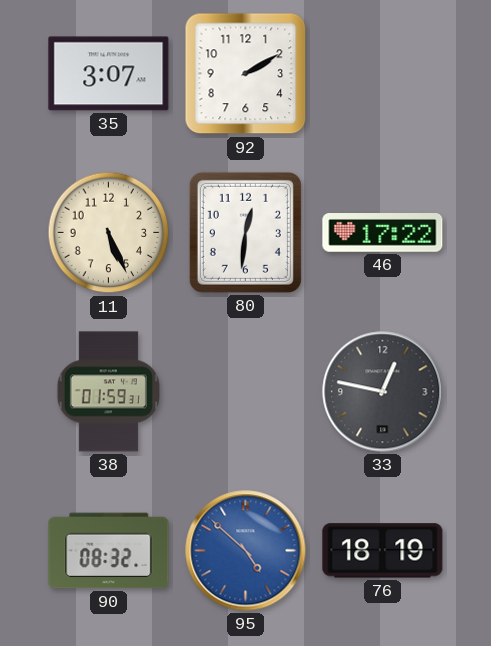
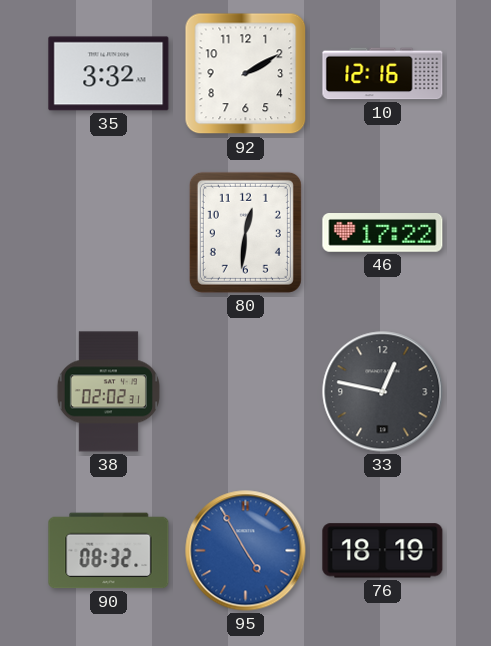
35: 3:07 -> 3:32
10: none -> 12:16
11: 5:26 -> none
38: 01:59 -> 02:02
95: 4:52 -> 4:55
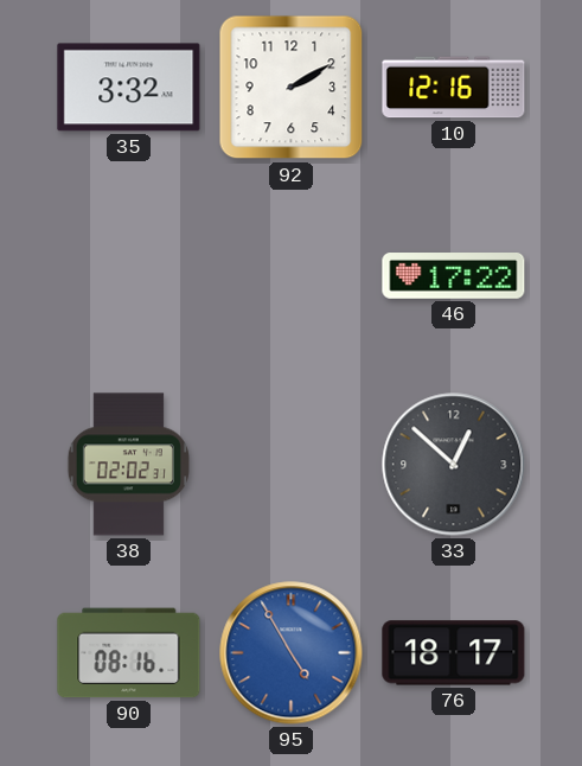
80: 12:31 -> none
33: 12:47 -> 12:52
90: 08:32 -> 08:16
76: 18:19 -> 18:17
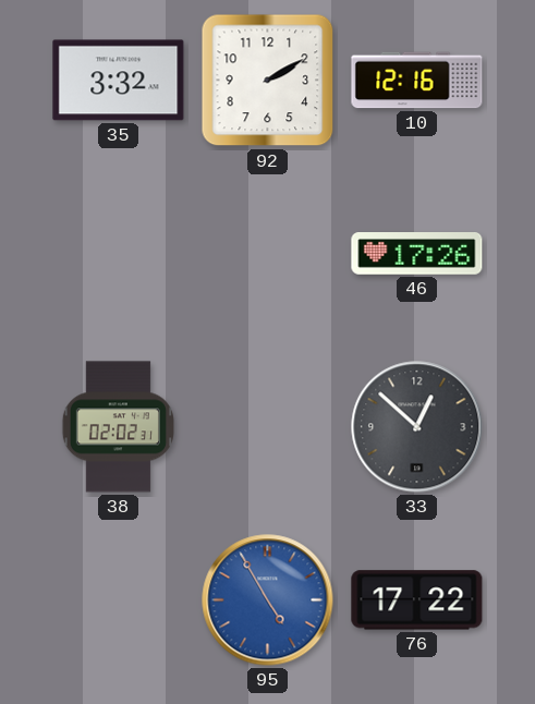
46: 17:22 -> 17:26
90: 08:16 -> none
76: 18:17 -> 17:22
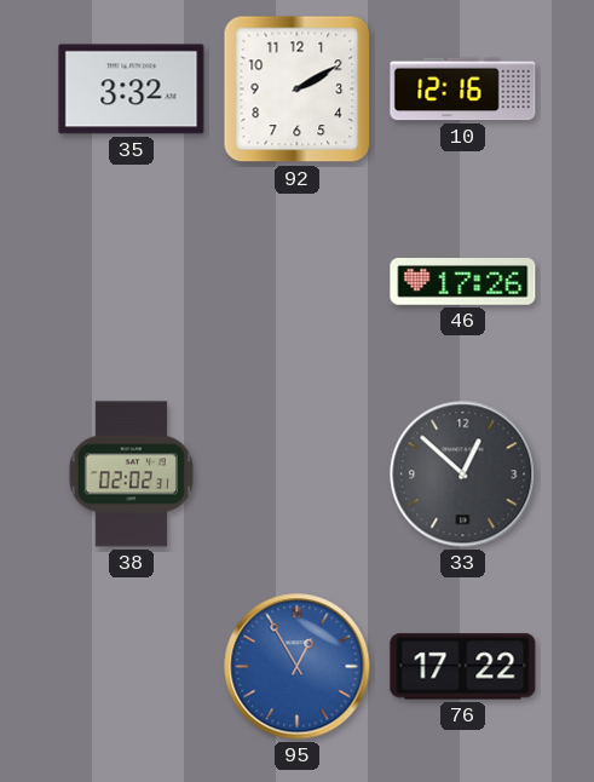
95: 4:55 -> 12:55
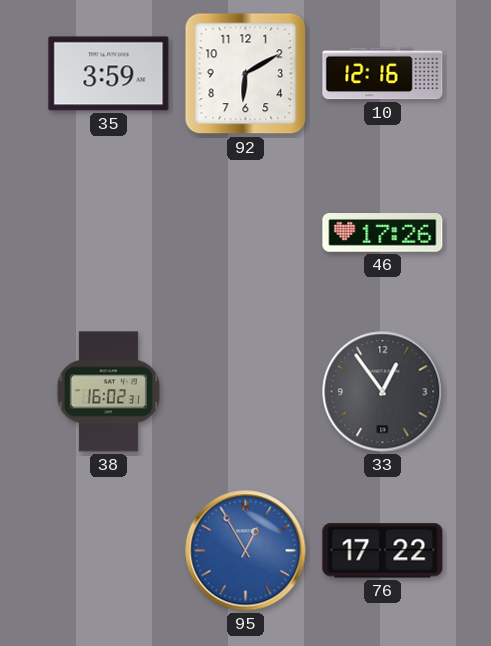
35: 3:32 -> 3:59
92: 2:10 -> 6:10
38: 02:02 -> 16:02
33: 12:52 -> 12:54
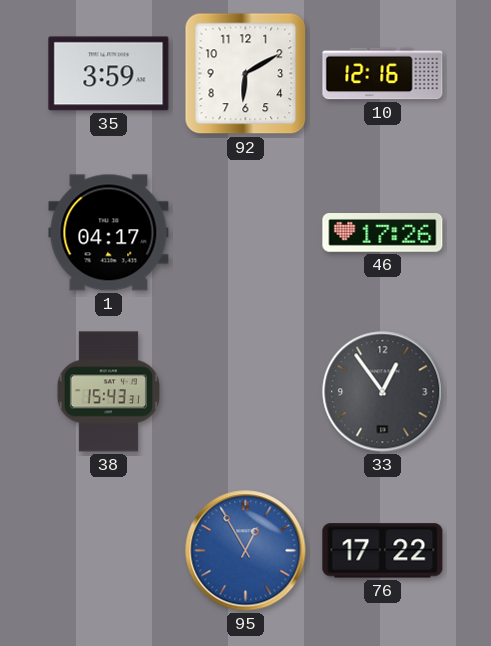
1: none -> 04:17
38: 16:02 -> 15:43
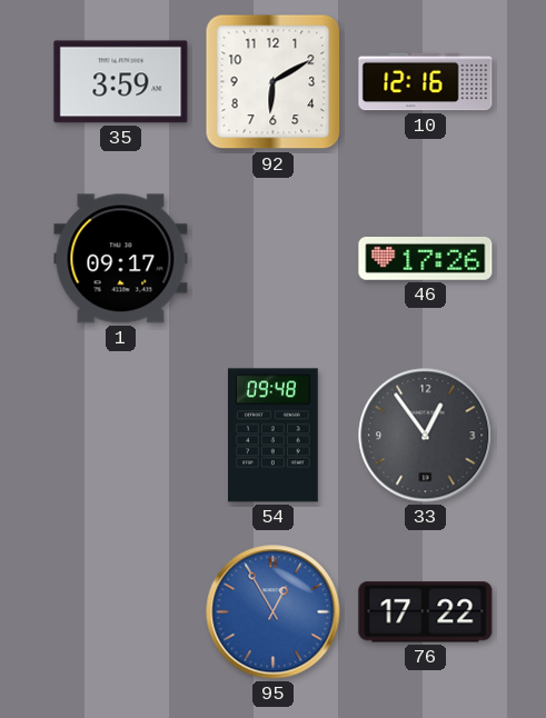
1: 04:17 -> 09:17
38: 15:43 -> none
54: none -> 09:48
